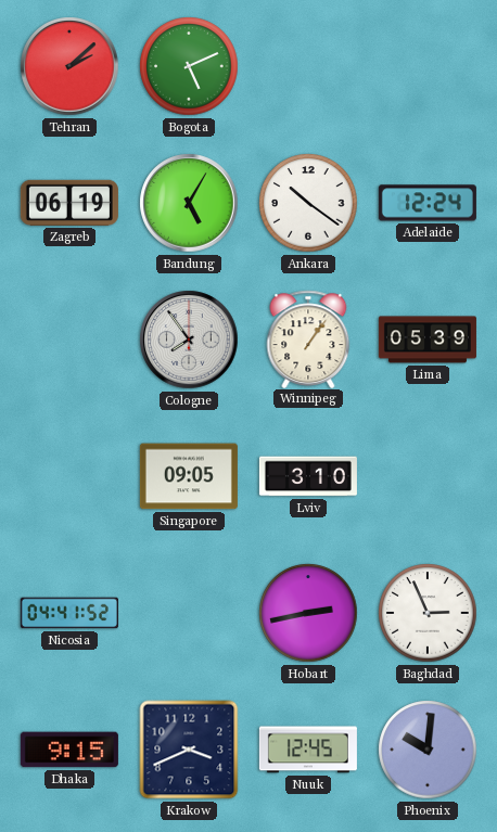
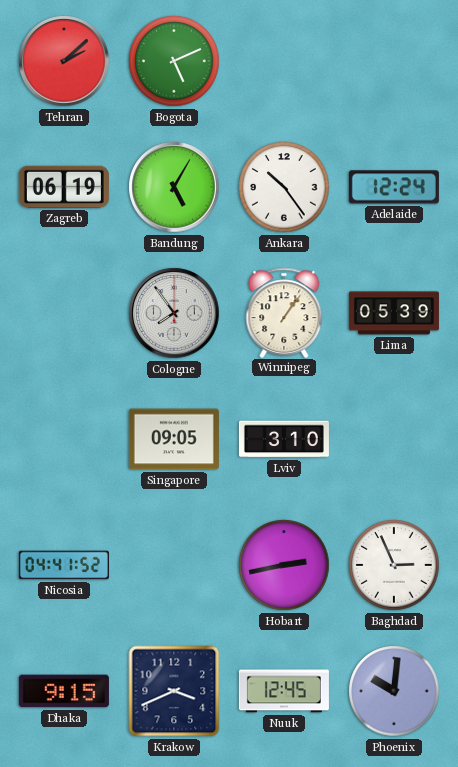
Ankara: 10:21 -> 10:24
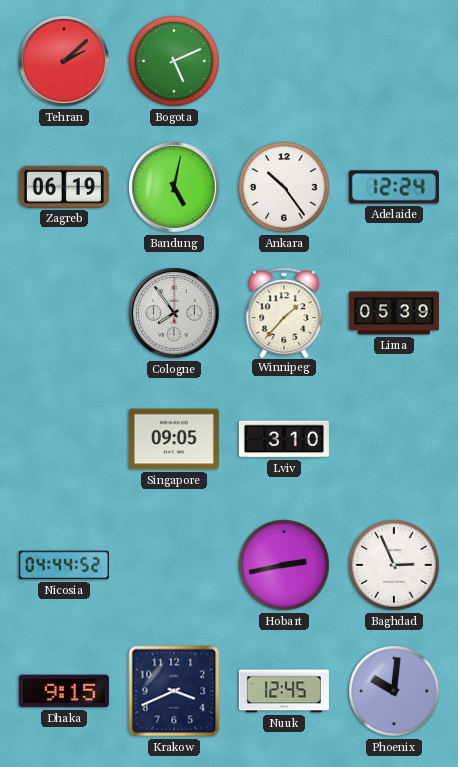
Bandung: 5:05 -> 5:02
Winnipeg: 1:06 -> 1:37
Nicosia: 04:41 -> 04:44
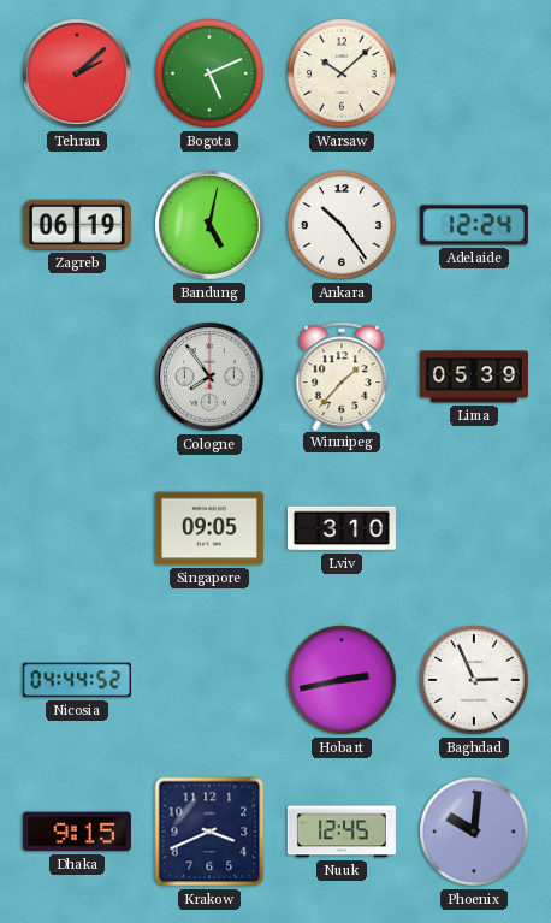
Warsaw: none -> 10:08
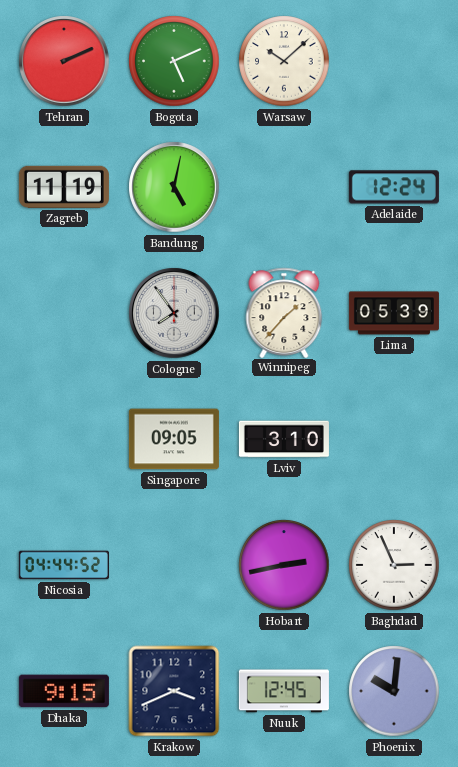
Tehran: 2:08 -> 2:11
Zagreb: 06:19 -> 11:19
Ankara: 10:24 -> none
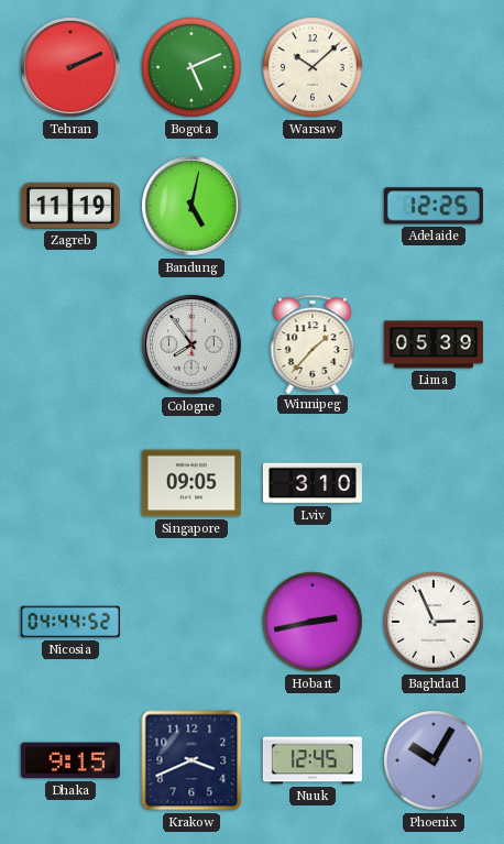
Adelaide: 12:24 -> 12:25
Phoenix: 10:01 -> 10:05
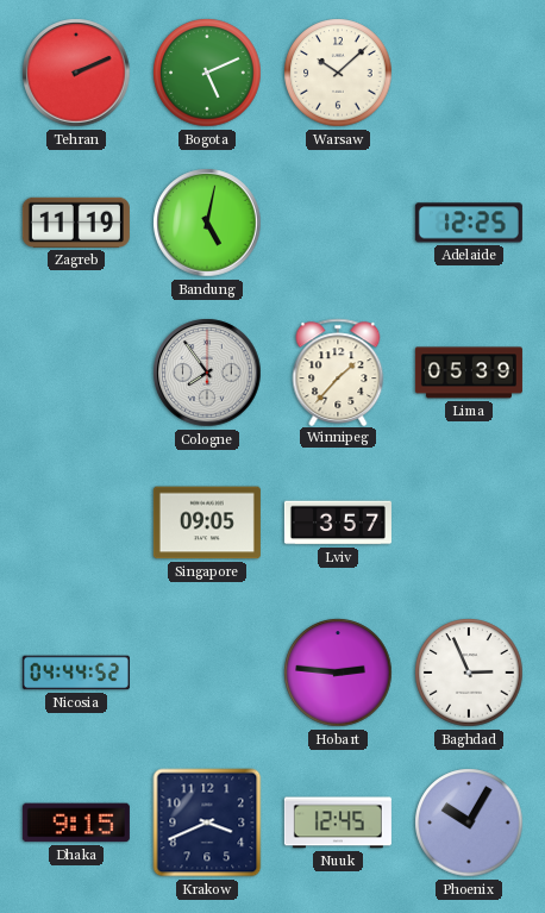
Lviv: 3:10 -> 3:57
Hobart: 2:43 -> 2:46
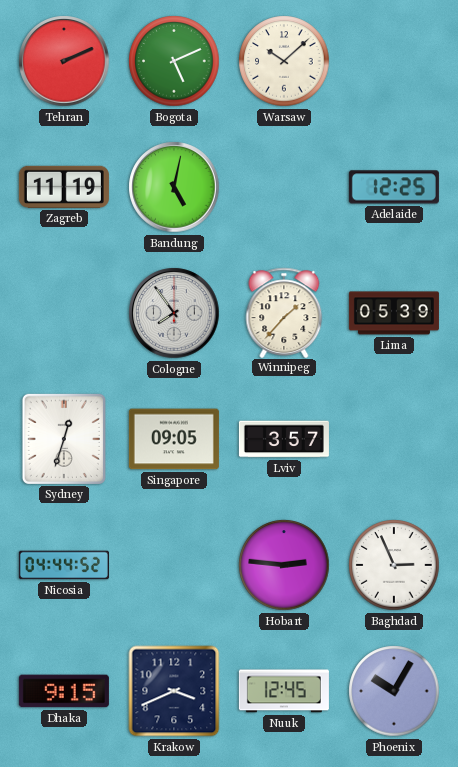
Sydney: none -> 12:33
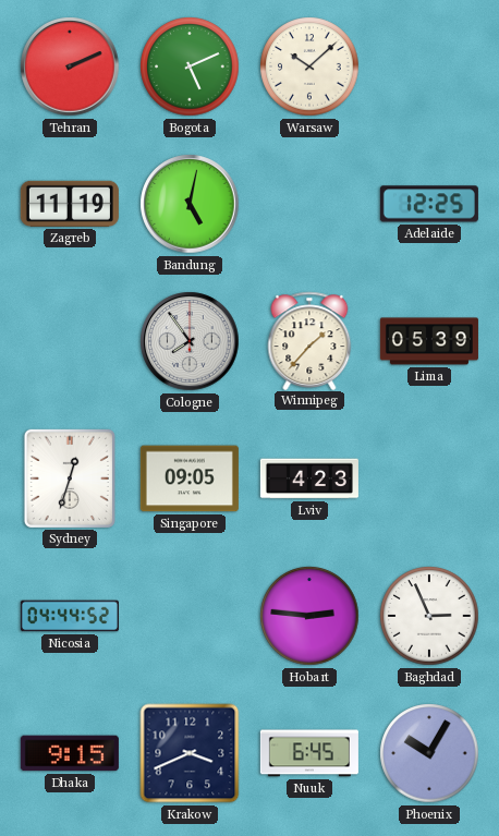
Lviv: 3:57 -> 4:23
Nuuk: 12:45 -> 6:45
